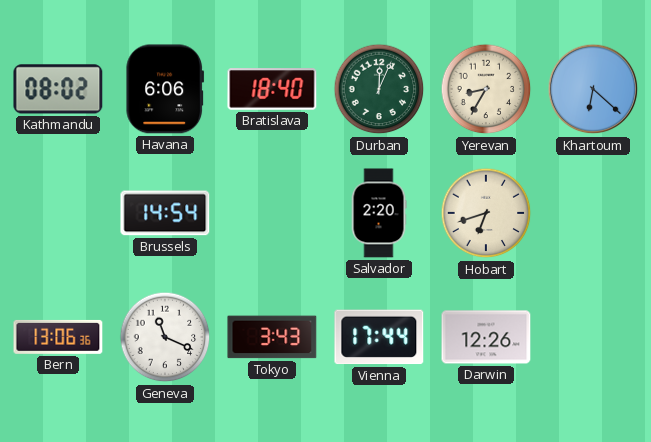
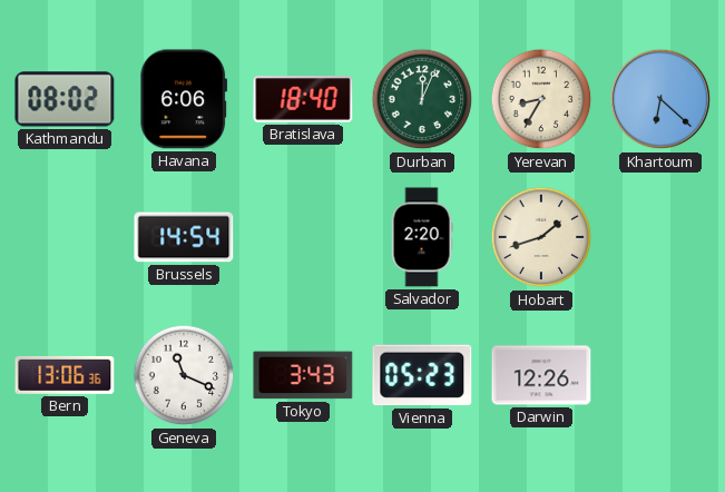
Hobart: 6:42 -> 1:42
Vienna: 17:44 -> 05:23
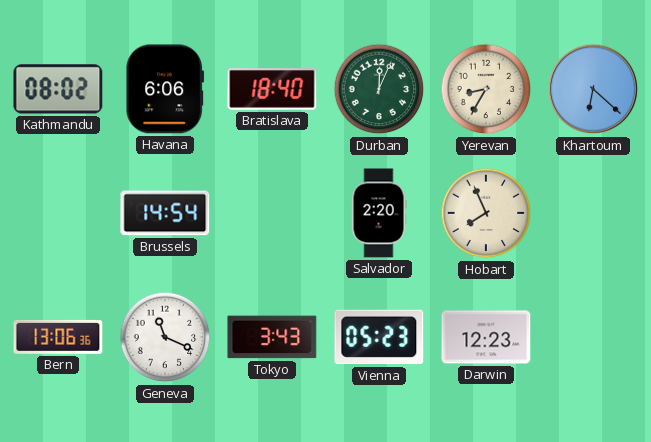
Hobart: 1:42 -> 7:56
Darwin: 12:26 -> 12:23
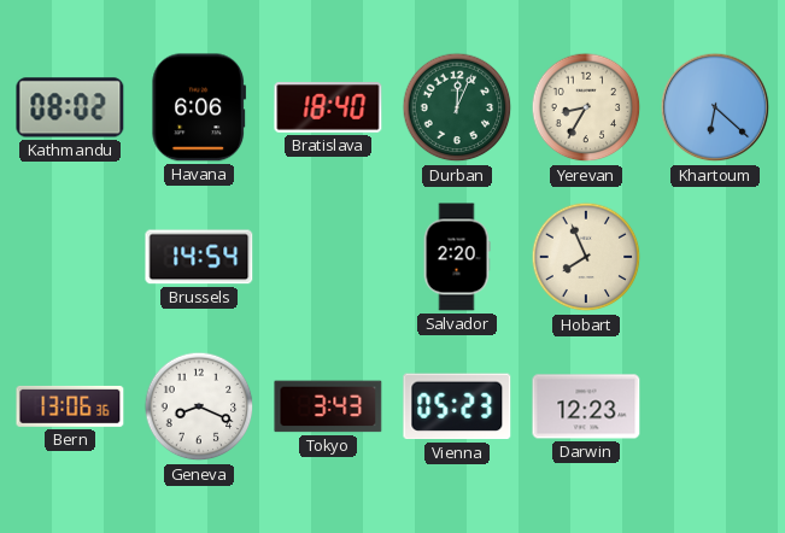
Geneva: 11:19 -> 8:19
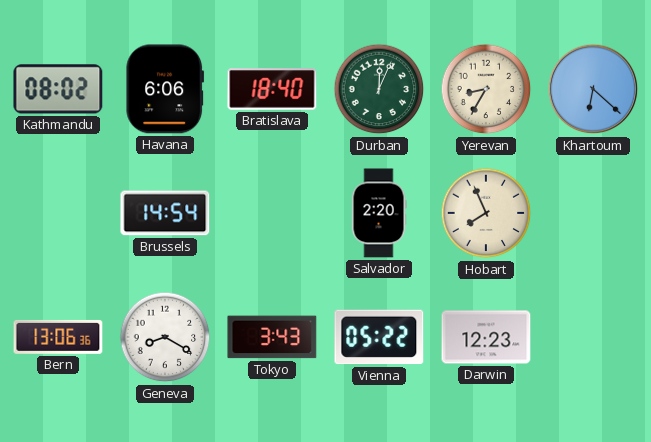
Geneva: 8:19 -> 8:20
Vienna: 05:23 -> 05:22
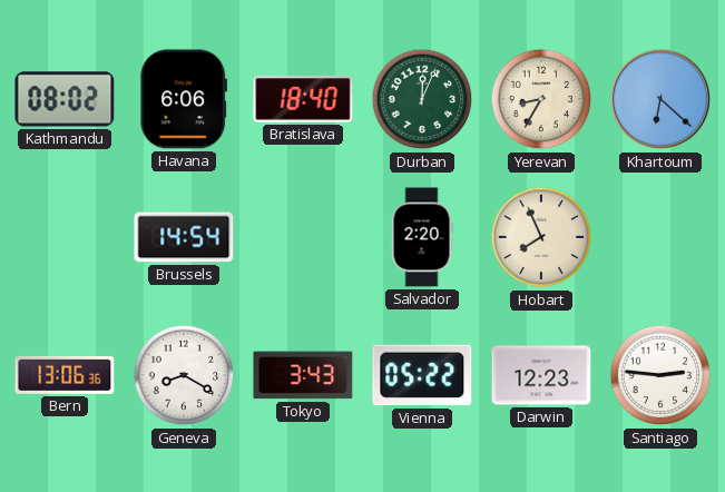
Santiago: none -> 2:46
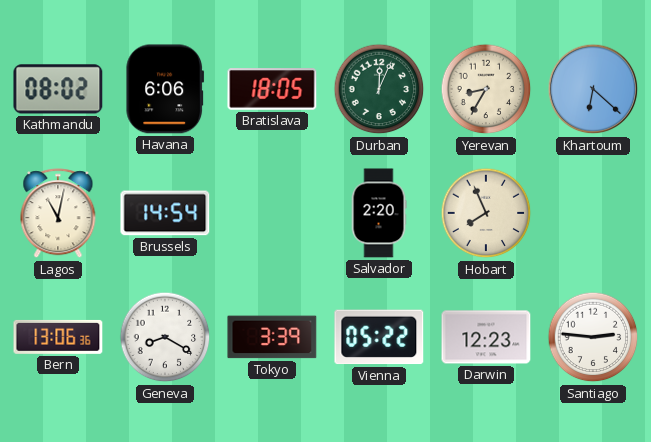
Bratislava: 18:40 -> 18:05
Lagos: none -> 11:02
Tokyo: 3:43 -> 3:39
